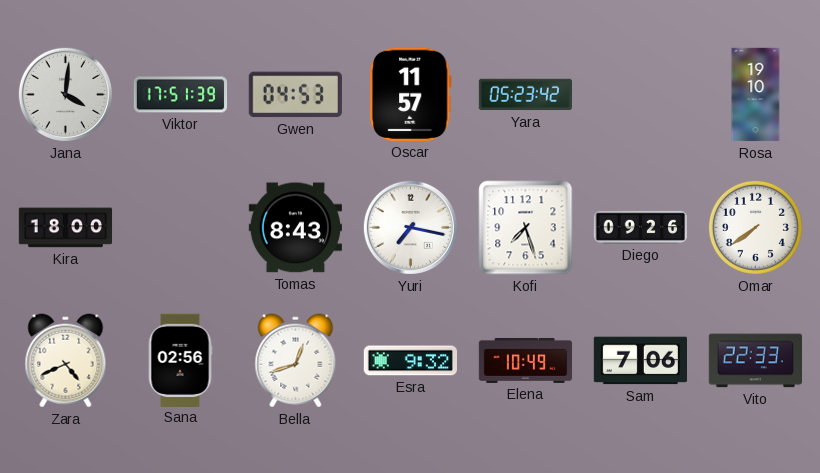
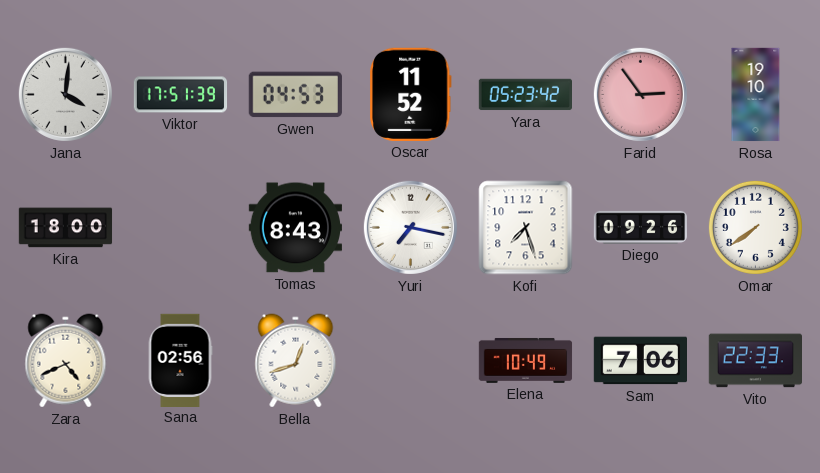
Oscar: 11:57 -> 11:52
Farid: none -> 2:54
Esra: 9:32 -> none
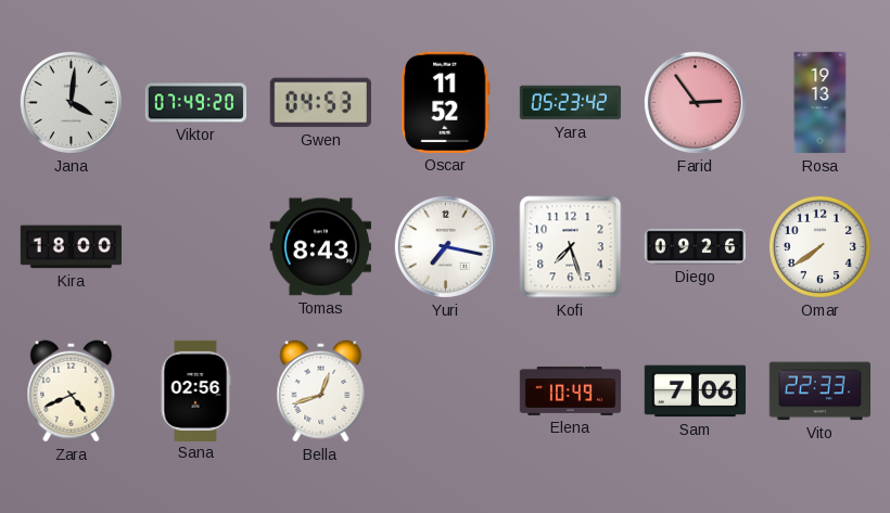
Viktor: 17:51 -> 07:49
Rosa: 19:10 -> 19:13
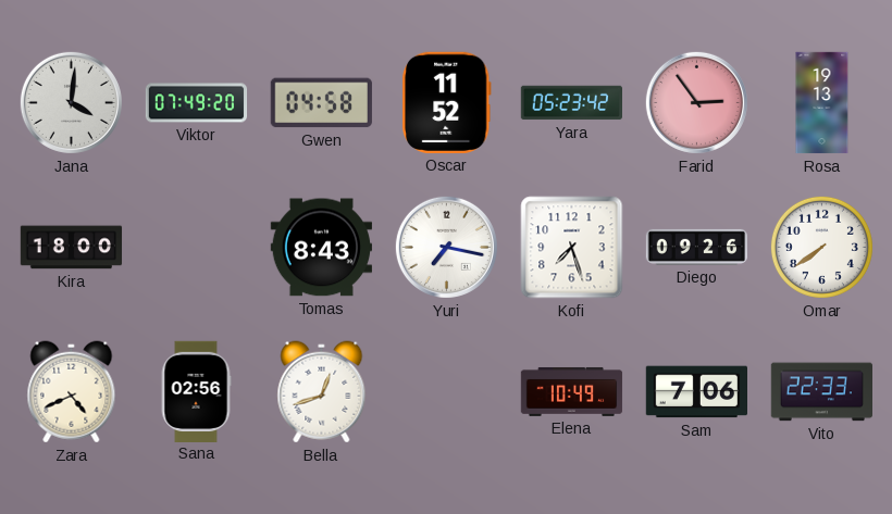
Gwen: 04:53 -> 04:58
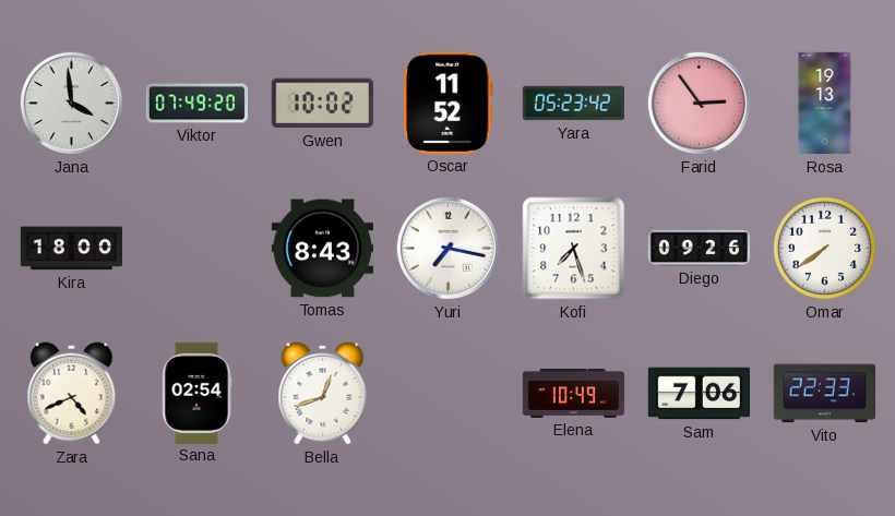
Jana: 4:01 -> 3:59
Gwen: 04:58 -> 10:02
Sana: 02:56 -> 02:54
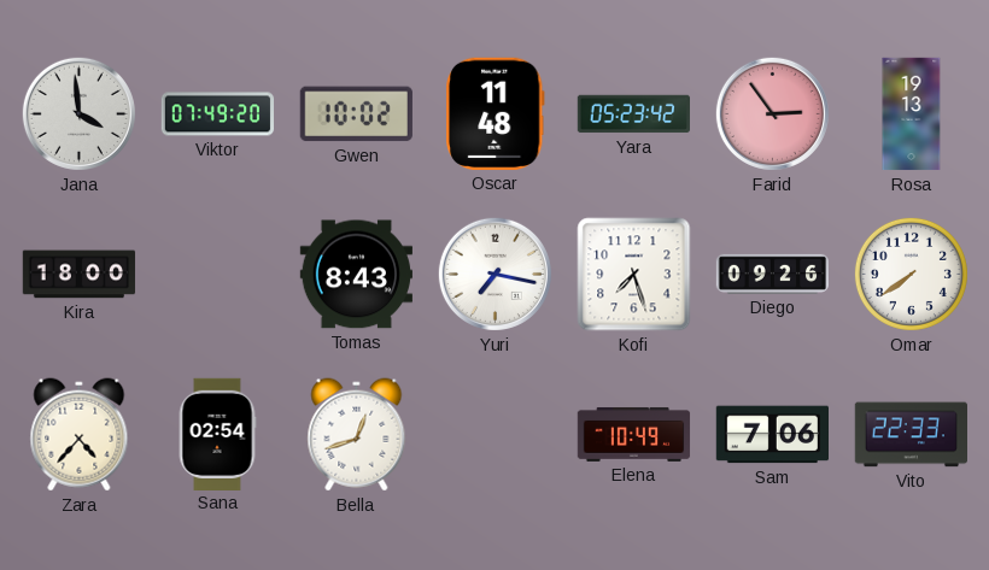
Oscar: 11:52 -> 11:48
Zara: 4:41 -> 4:37
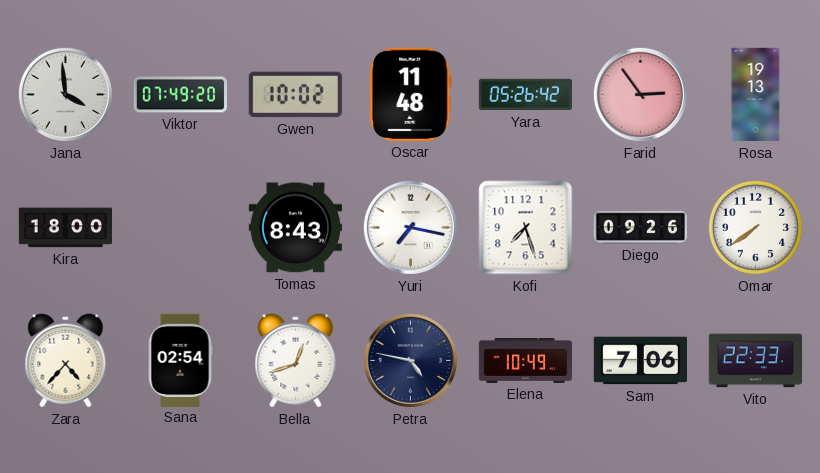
Yara: 05:23 -> 05:26
Petra: none -> 4:47
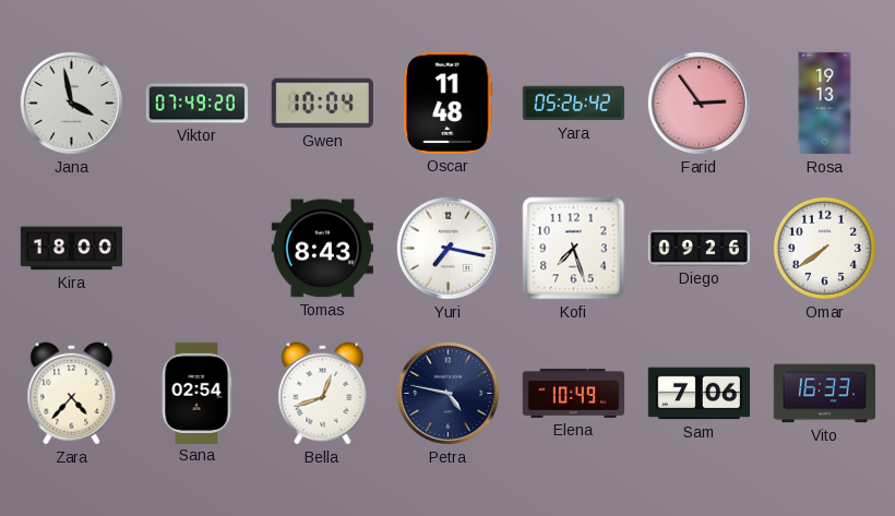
Jana: 3:59 -> 3:58
Gwen: 10:02 -> 10:04
Vito: 22:33 -> 16:33
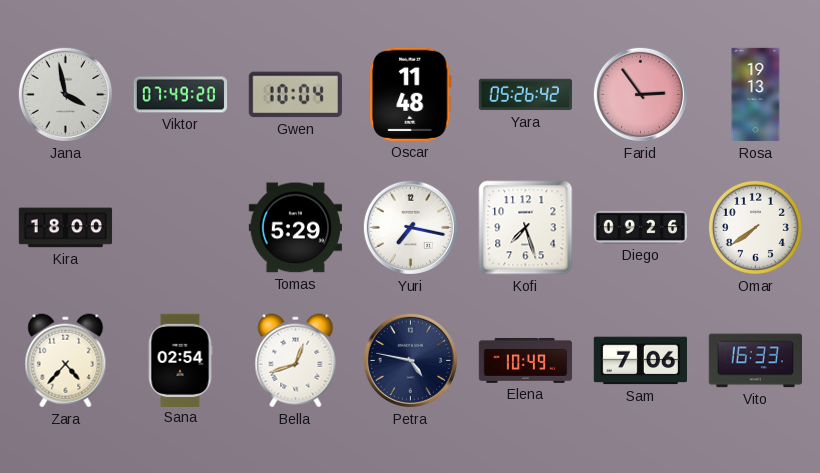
Tomas: 8:43 -> 5:29
